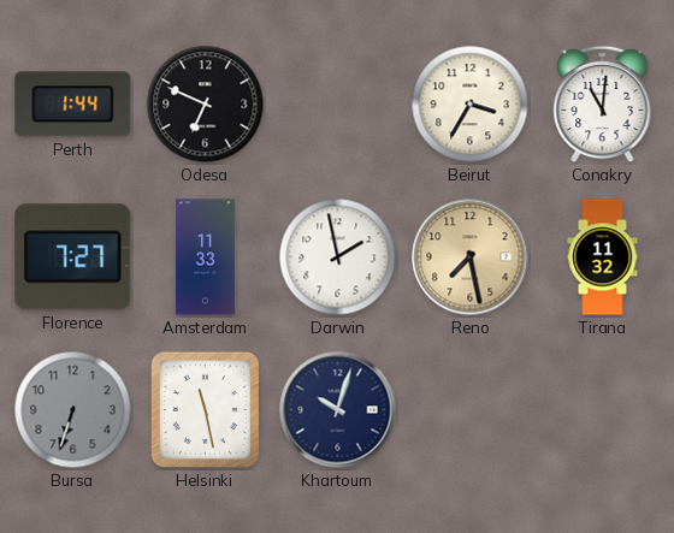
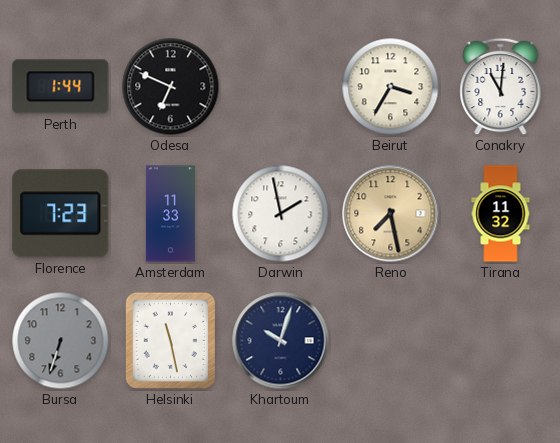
Florence: 7:27 -> 7:23
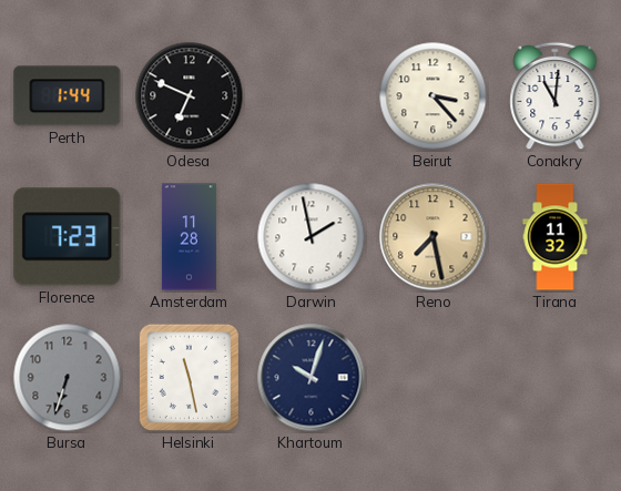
Beirut: 3:35 -> 3:23
Amsterdam: 11:33 -> 11:28
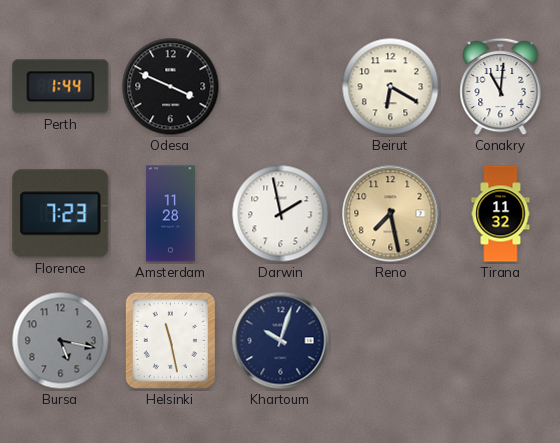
Odesa: 6:49 -> 3:49
Beirut: 3:23 -> 6:20
Bursa: 6:33 -> 5:17
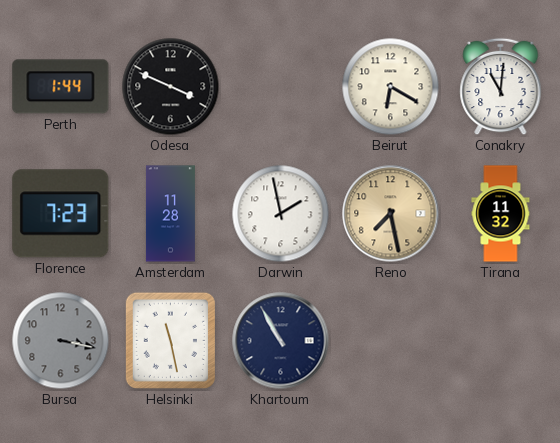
Bursa: 5:17 -> 3:17
Khartoum: 10:03 -> 10:55
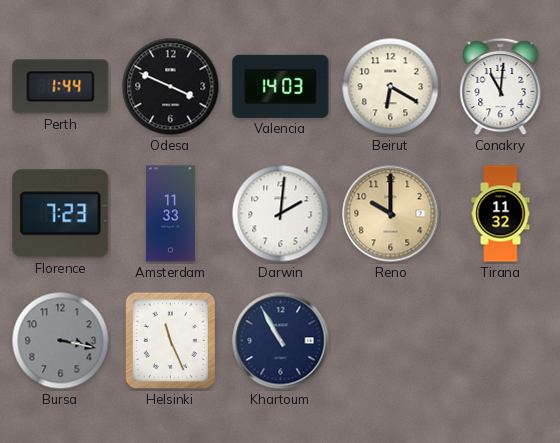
Valencia: none -> 14:03
Amsterdam: 11:28 -> 11:33
Darwin: 1:58 -> 2:01
Reno: 7:28 -> 10:00
Helsinki: 11:28 -> 11:26
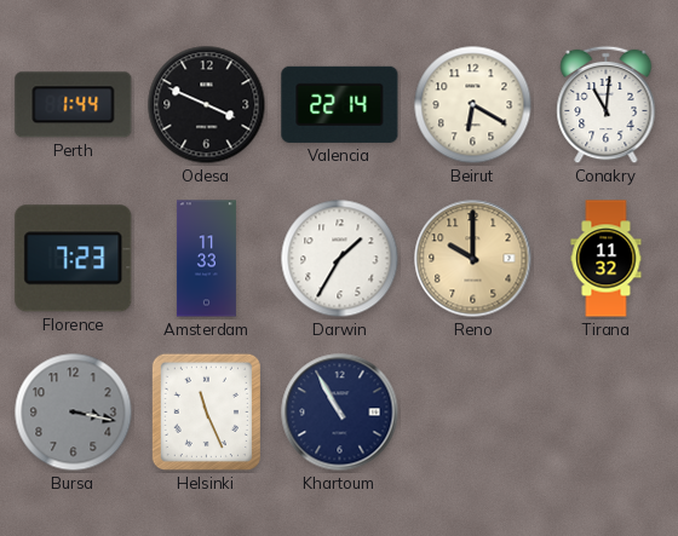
Valencia: 14:03 -> 22:14
Darwin: 2:01 -> 1:35
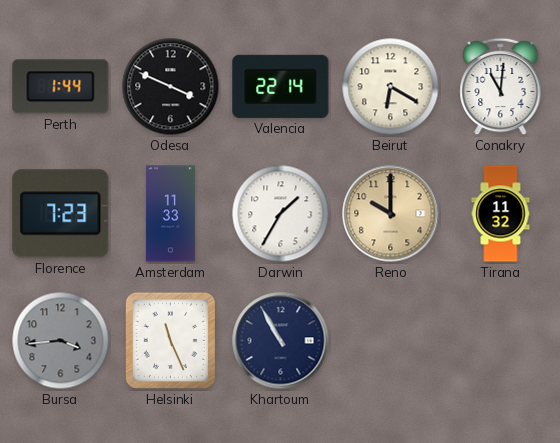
Bursa: 3:17 -> 3:44
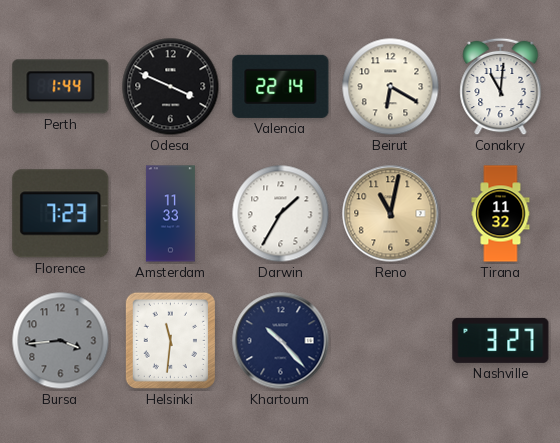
Reno: 10:00 -> 11:02
Helsinki: 11:26 -> 11:31
Khartoum: 10:55 -> 10:23
Nashville: none -> 3:27
